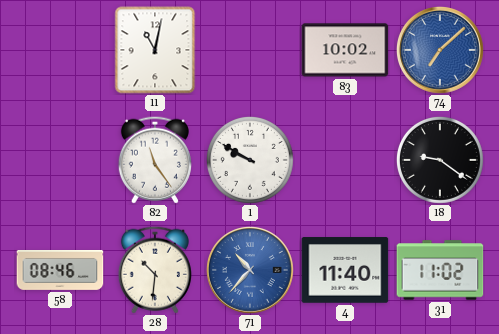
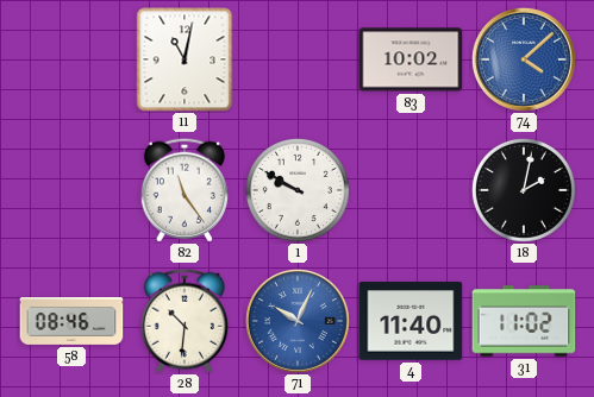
74: 7:08 -> 4:08
18: 9:21 -> 2:02
71: 10:37 -> 10:04
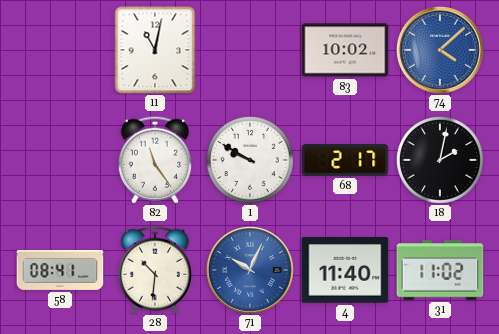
68: none -> 2:17
58: 08:46 -> 08:41
